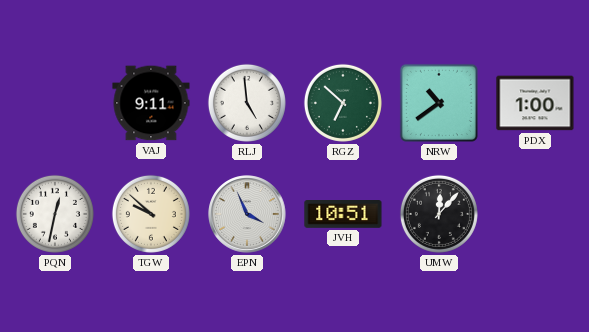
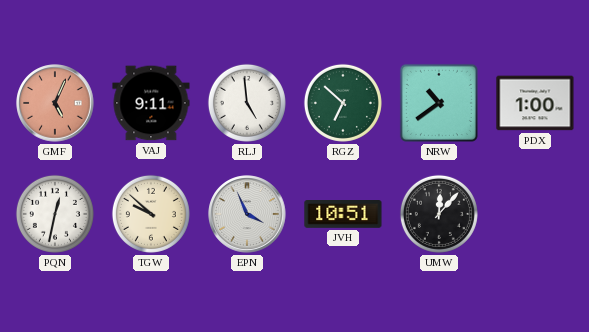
GMF: none -> 5:04
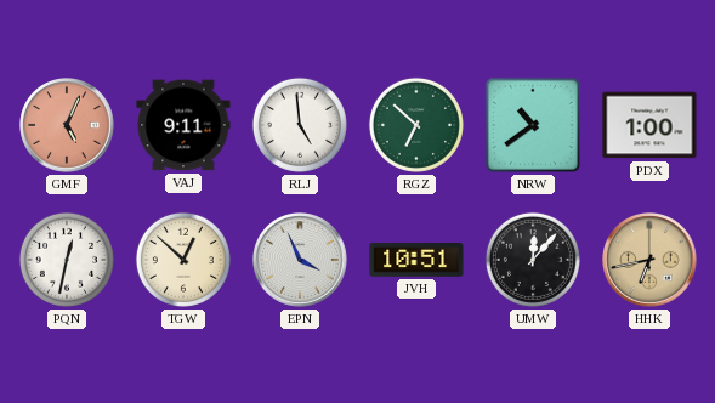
TGW: 9:52 -> 12:52
HHK: none -> 6:43
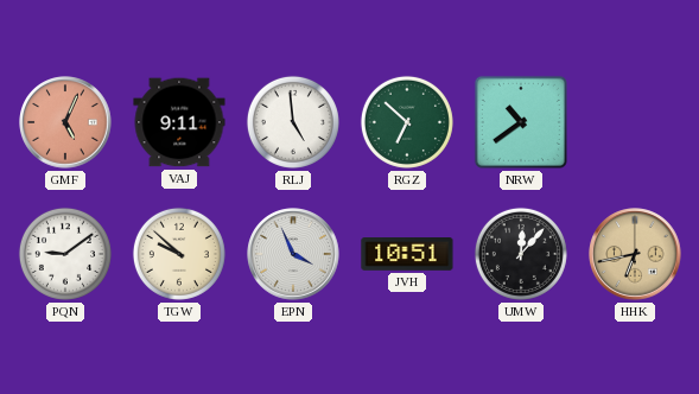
PDX: 1:00 -> none
PQN: 12:32 -> 9:09
TGW: 12:52 -> 9:52
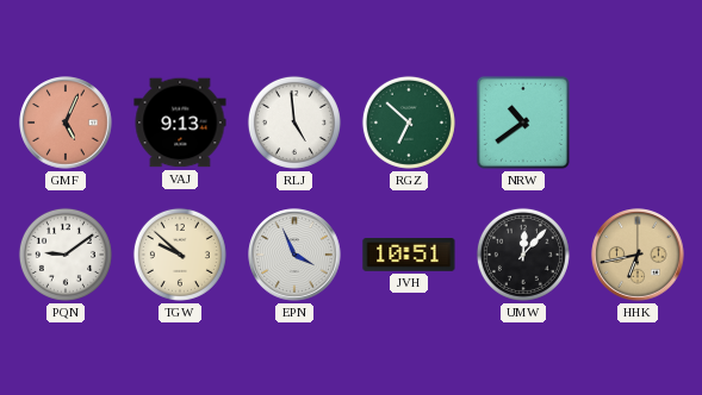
VAJ: 9:11 -> 9:13
